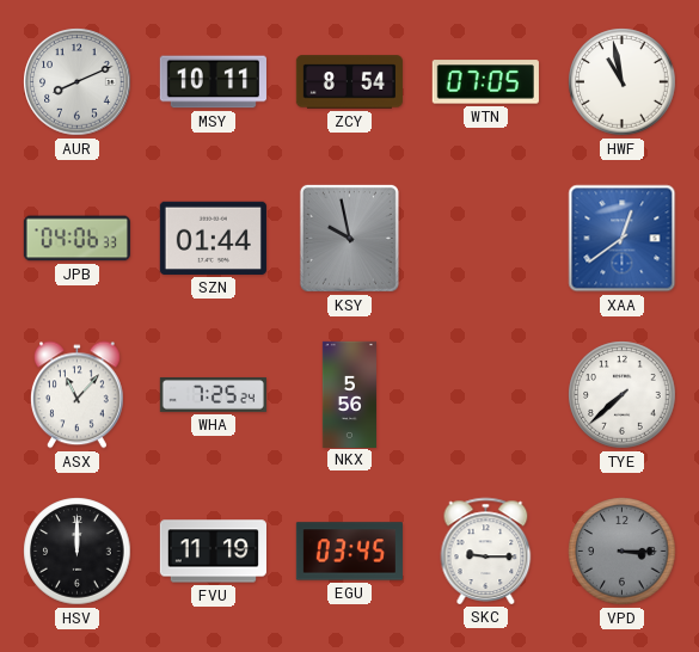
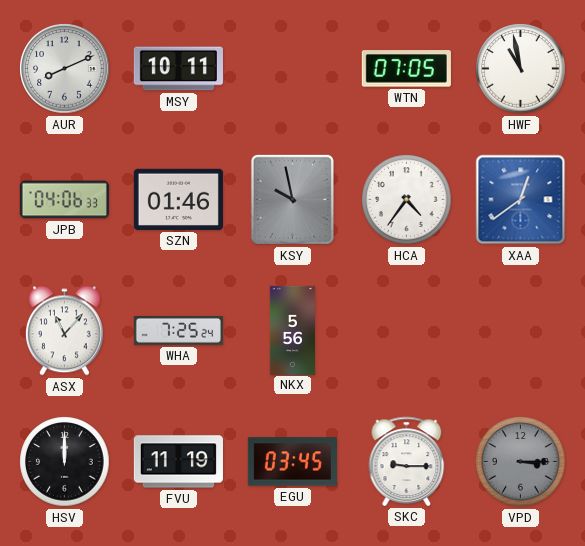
ZCY: 8:54 -> none
SZN: 01:44 -> 01:46
HCA: none -> 4:36
TYE: 7:38 -> none
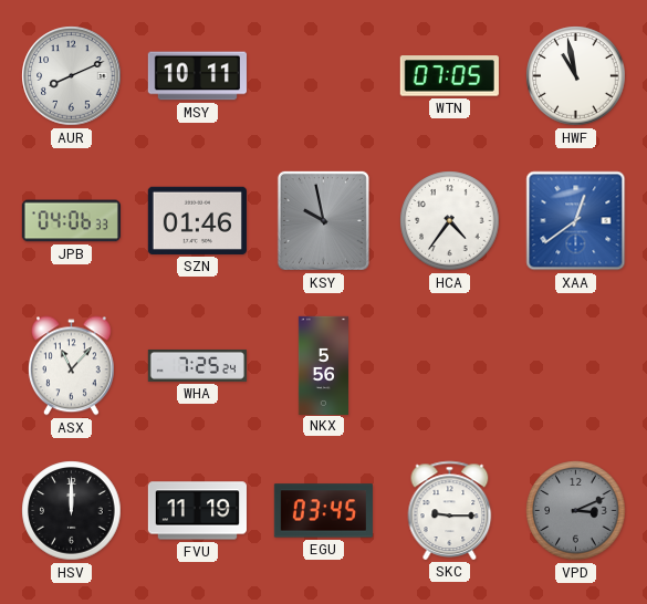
VPD: 3:15 -> 3:11
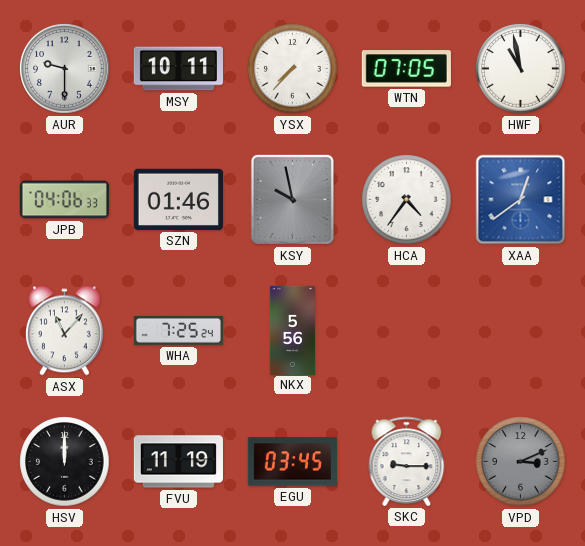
AUR: 8:11 -> 9:30
YSX: none -> 7:37
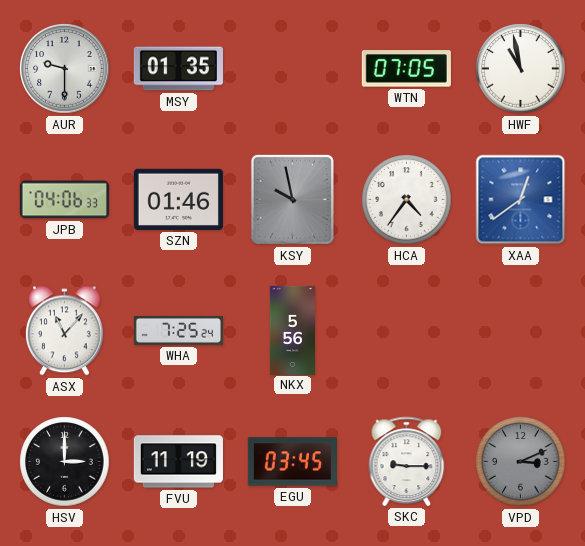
MSY: 10:11 -> 01:35
YSX: 7:37 -> none
HSV: 12:00 -> 3:00
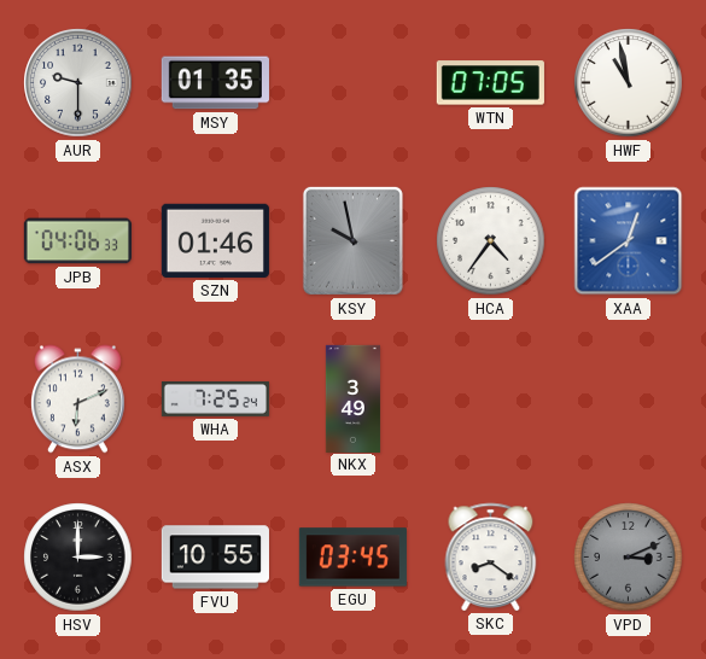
ASX: 11:07 -> 6:11
NKX: 5:56 -> 3:49
FVU: 11:19 -> 10:55
SKC: 9:15 -> 8:21
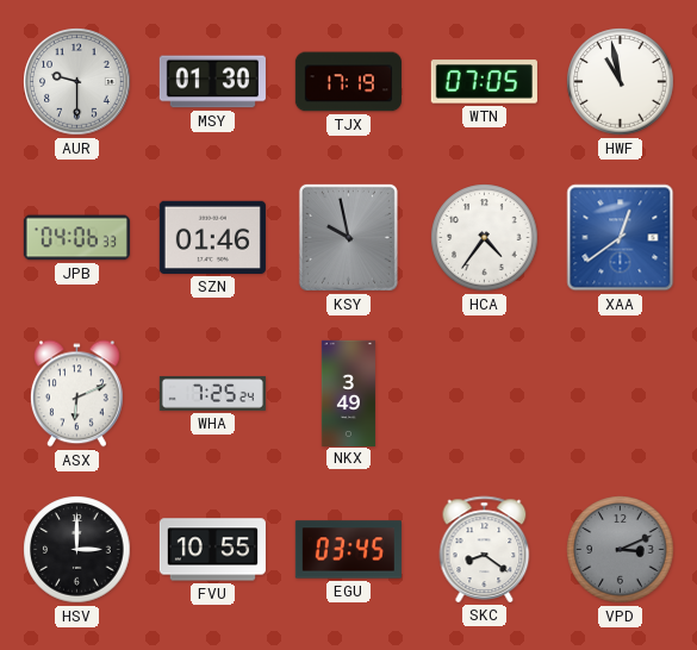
MSY: 01:35 -> 01:30
TJX: none -> 17:19
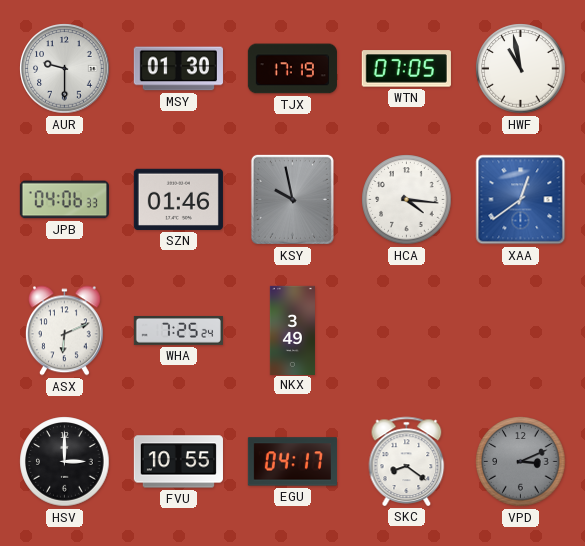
HCA: 4:36 -> 4:16
EGU: 03:45 -> 04:17
